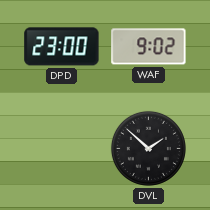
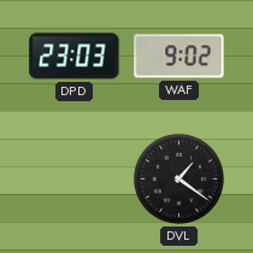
DPD: 23:00 -> 23:03
DVL: 1:52 -> 1:21
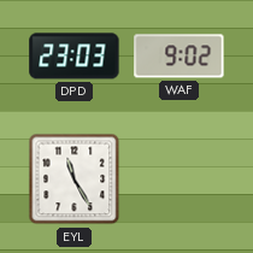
EYL: none -> 11:25
DVL: 1:21 -> none
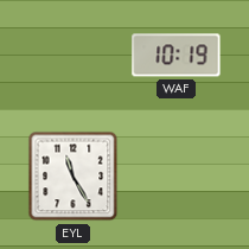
DPD: 23:03 -> none
WAF: 9:02 -> 10:19
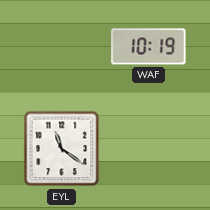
EYL: 11:25 -> 11:21
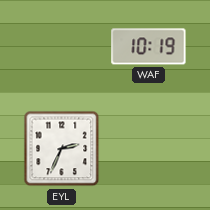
EYL: 11:21 -> 2:34
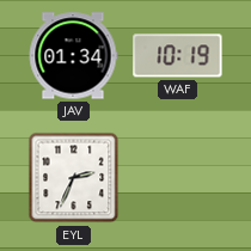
JAV: none -> 01:34
